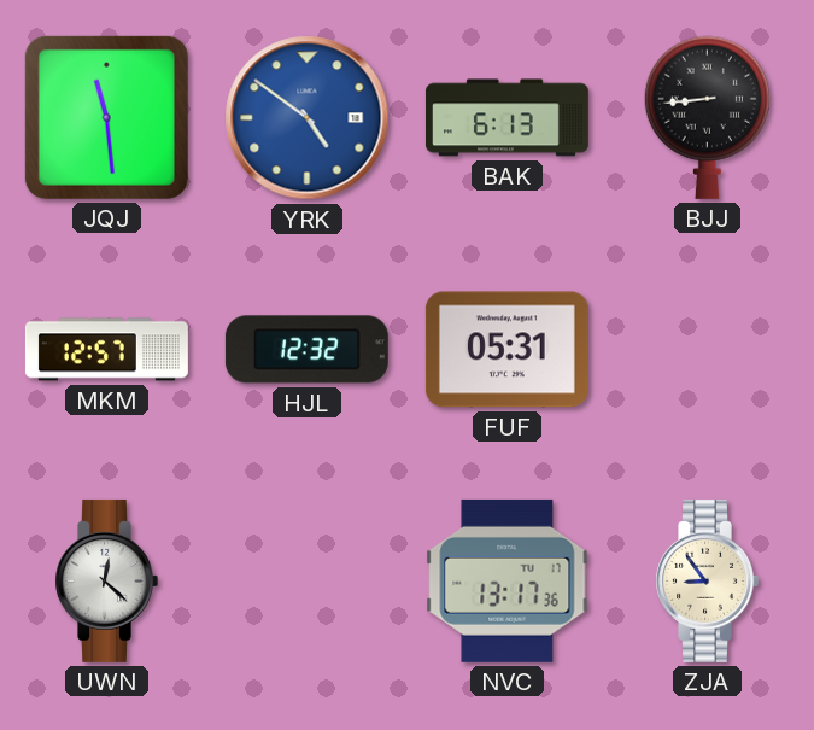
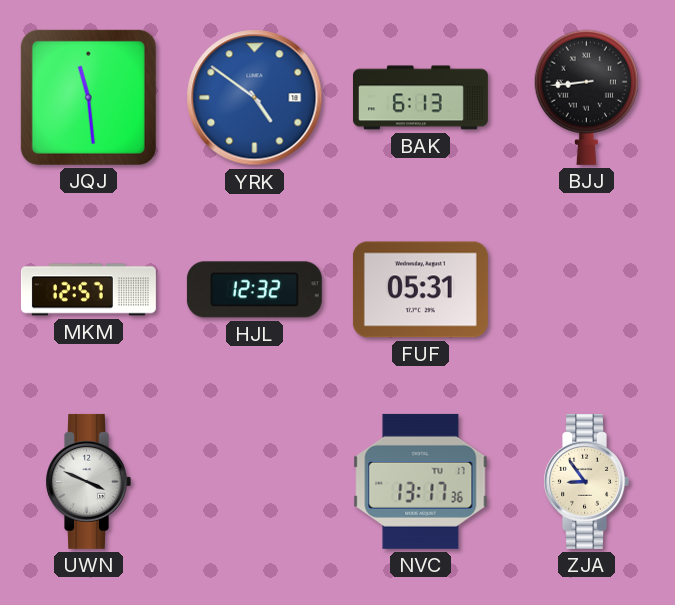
UWN: 12:22 -> 3:49
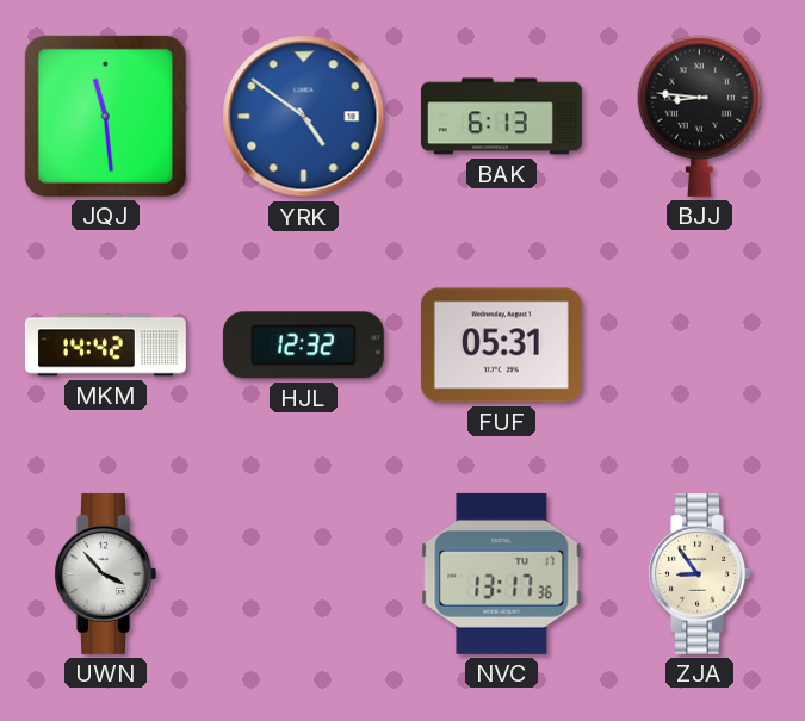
BJJ: 8:44 -> 8:46
MKM: 12:57 -> 14:42
UWN: 3:49 -> 3:53
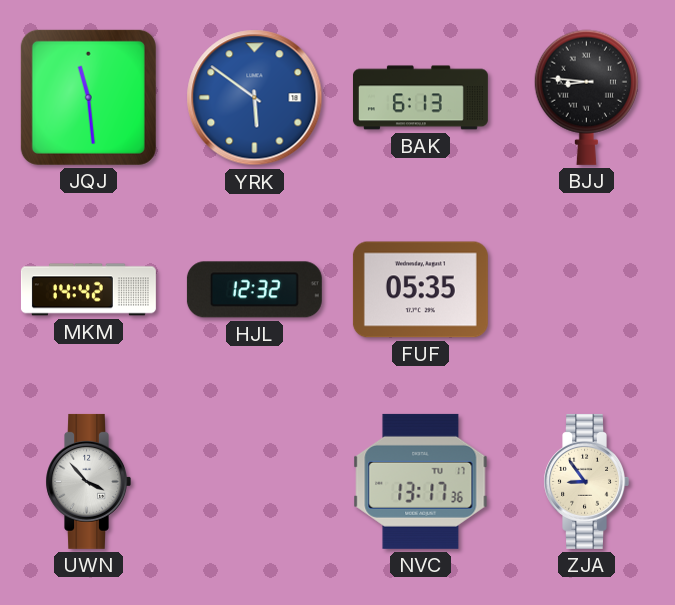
YRK: 4:51 -> 5:51
FUF: 05:31 -> 05:35
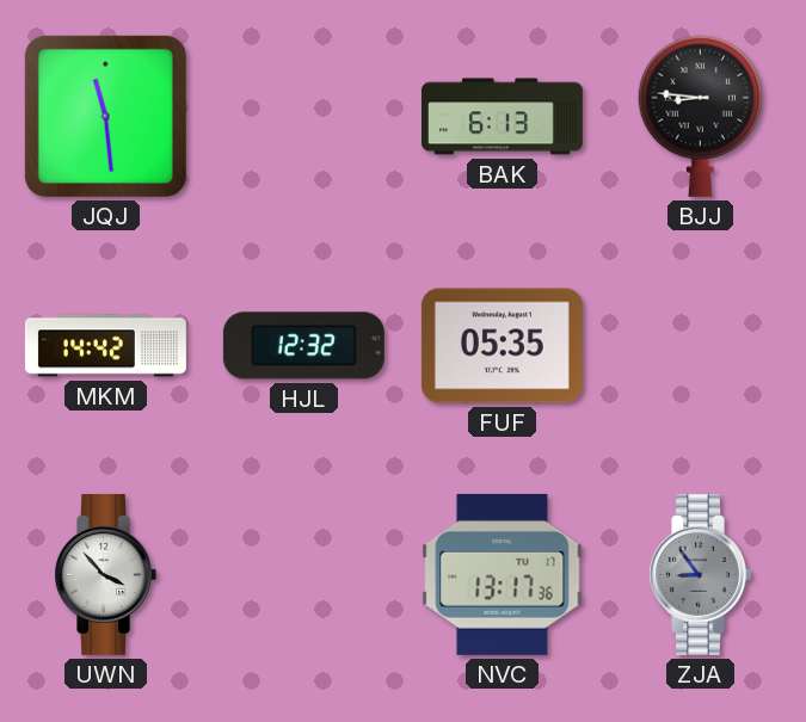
YRK: 5:51 -> none
ZJA dial: cream -> grey
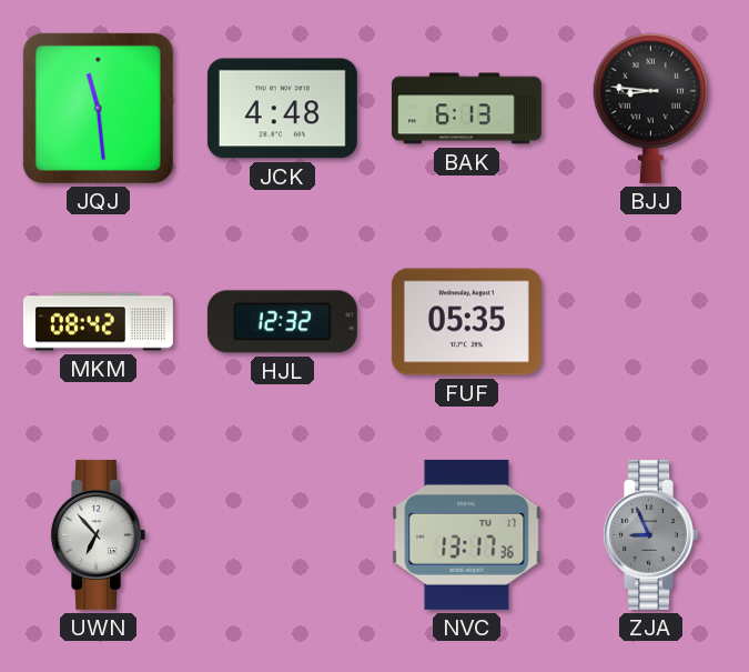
JCK: none -> 4:48
MKM: 14:42 -> 08:42
UWN: 3:53 -> 6:53
ZJA: 8:54 -> 8:56
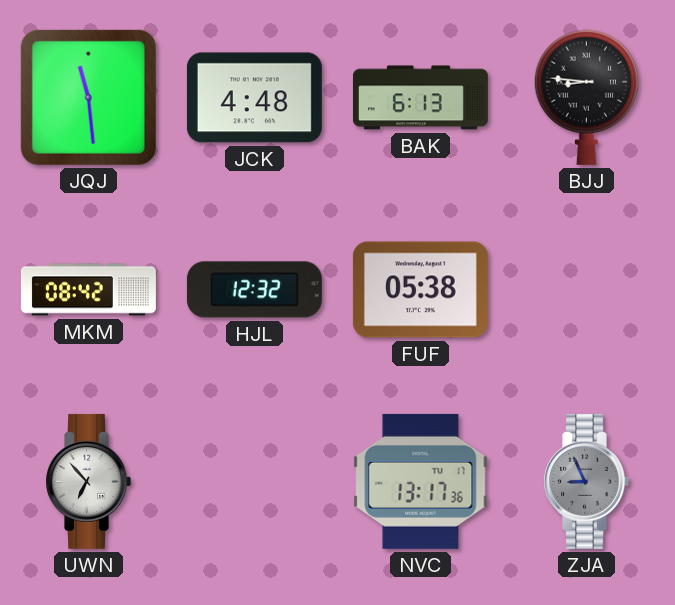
FUF: 05:35 -> 05:38
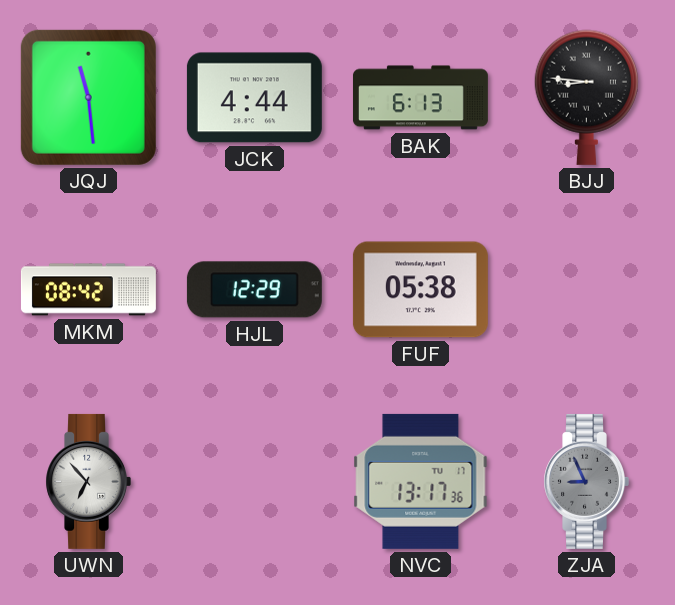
JCK: 4:48 -> 4:44
HJL: 12:32 -> 12:29
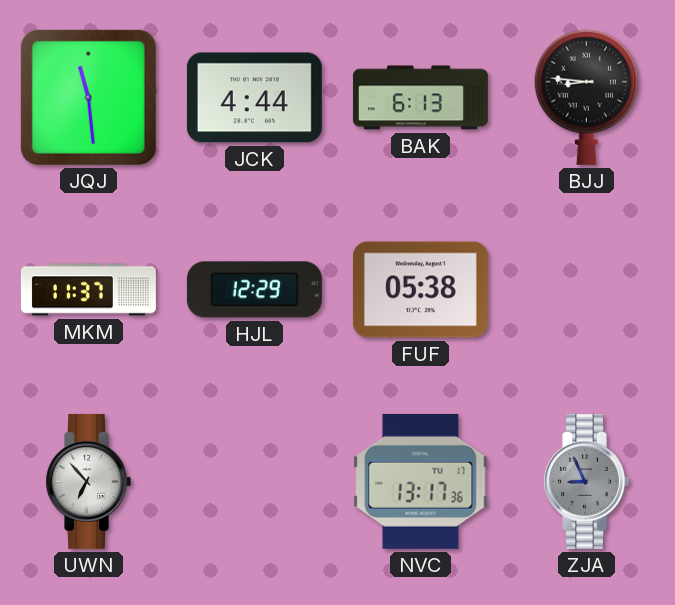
MKM: 08:42 -> 11:37
